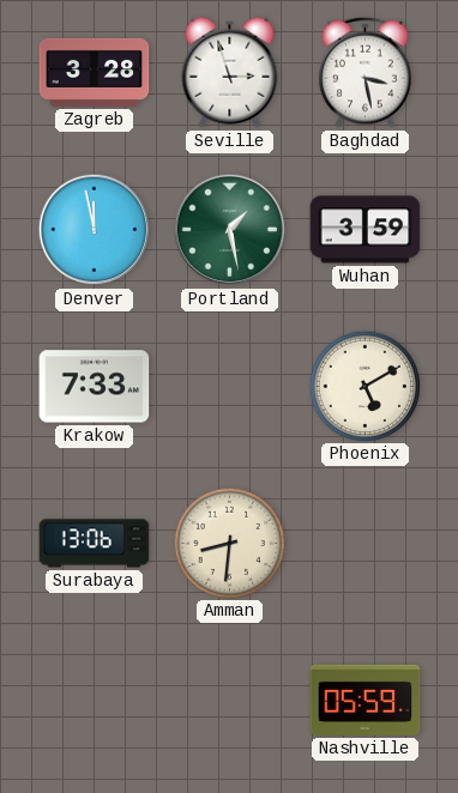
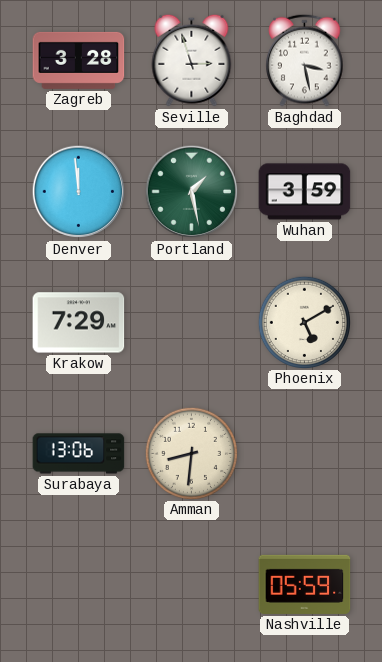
Denver: 11:58 -> 11:59
Krakow: 7:33 -> 7:29
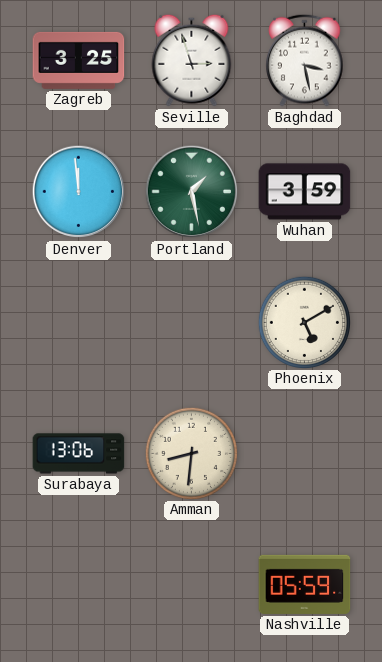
Zagreb: 3:28 -> 3:25
Krakow: 7:29 -> none
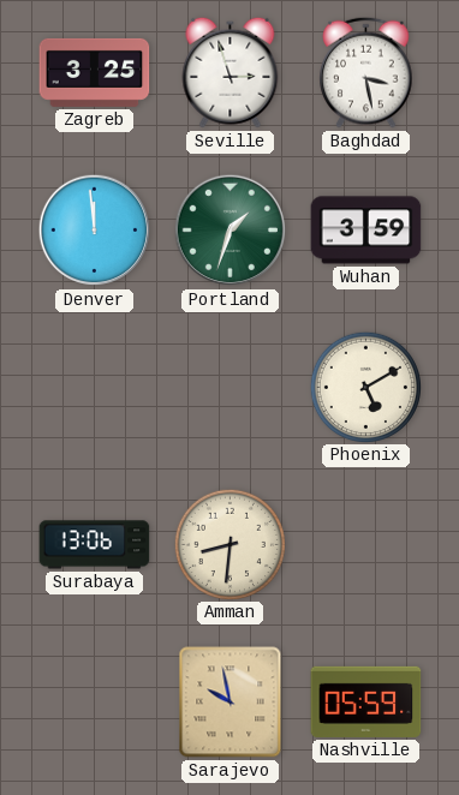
Portland: 1:28 -> 1:33
Sarajevo: none -> 9:58
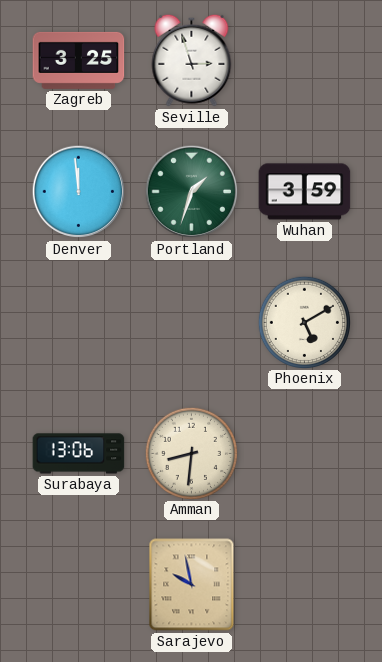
Baghdad: 3:28 -> none
Nashville: 05:59 -> none
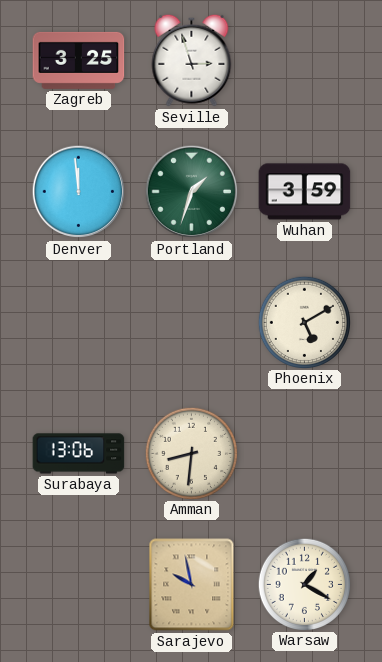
Warsaw: none -> 1:20
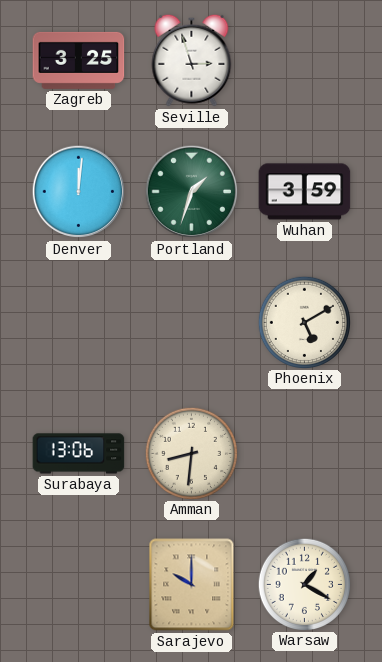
Denver: 11:59 -> 12:01
Sarajevo: 9:58 -> 10:00
